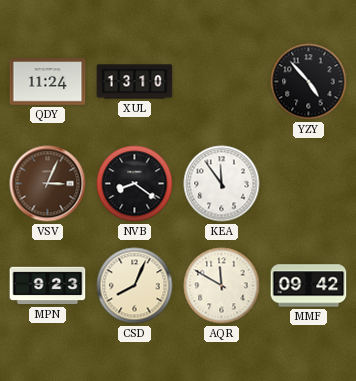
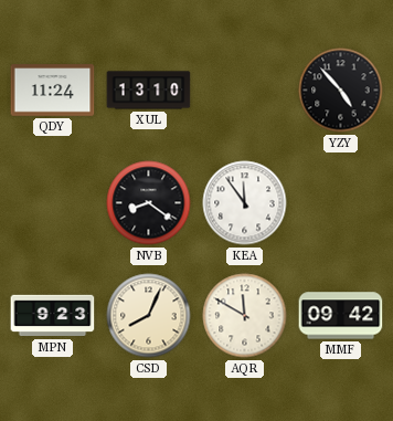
VSV: 3:04 -> none
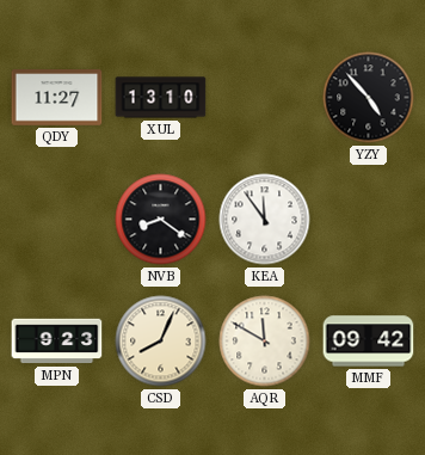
QDY: 11:24 -> 11:27
